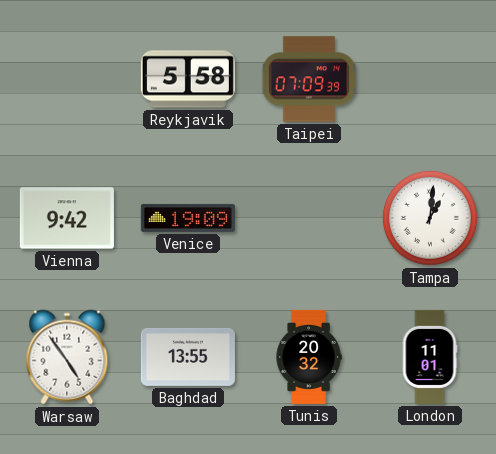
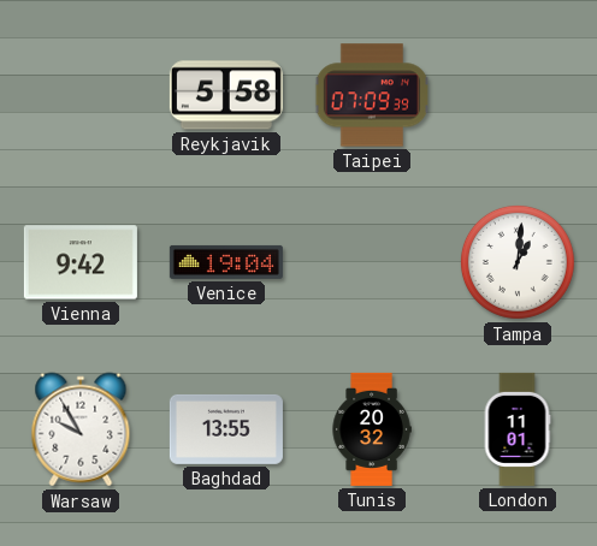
Venice: 19:09 -> 19:04
Warsaw: 4:54 -> 9:55
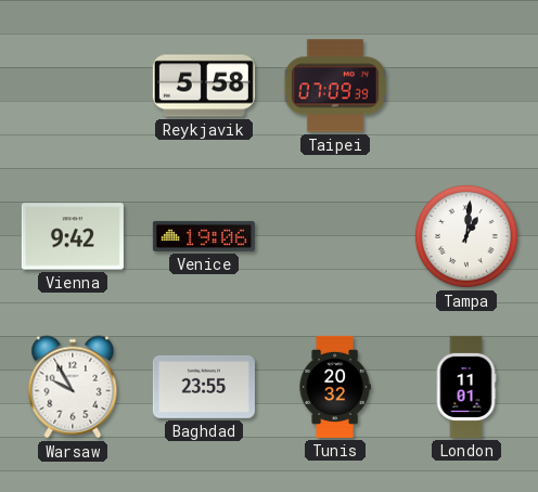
Venice: 19:04 -> 19:06
Baghdad: 13:55 -> 23:55
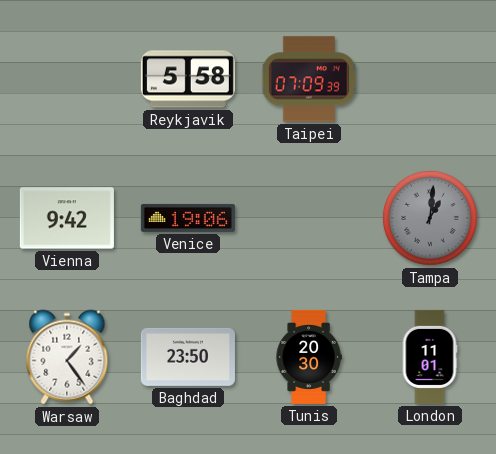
Tampa dial: white -> grey
Warsaw: 9:55 -> 1:24
Baghdad: 23:55 -> 23:50
Tunis: 20:32 -> 20:30
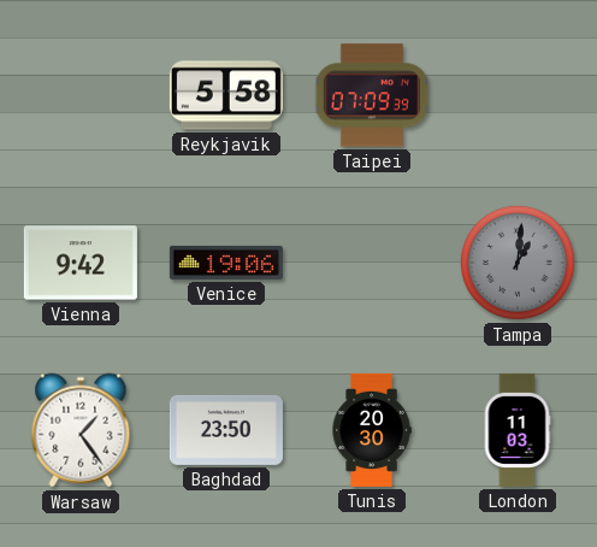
London: 11:01 -> 11:03
